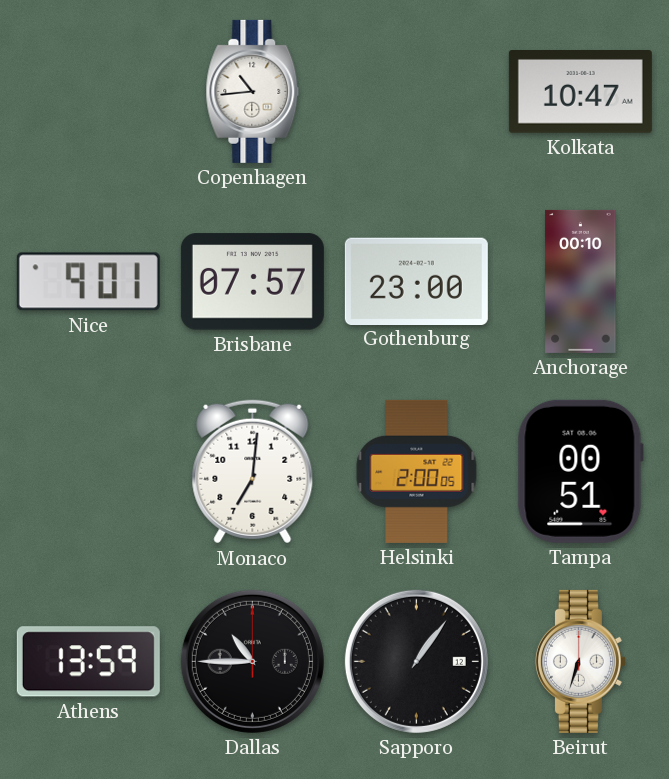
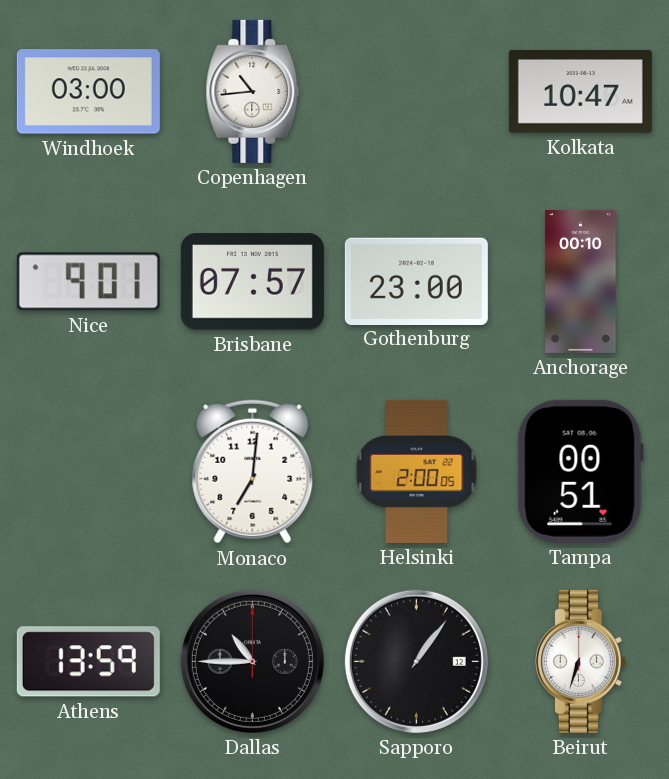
Windhoek: none -> 03:00
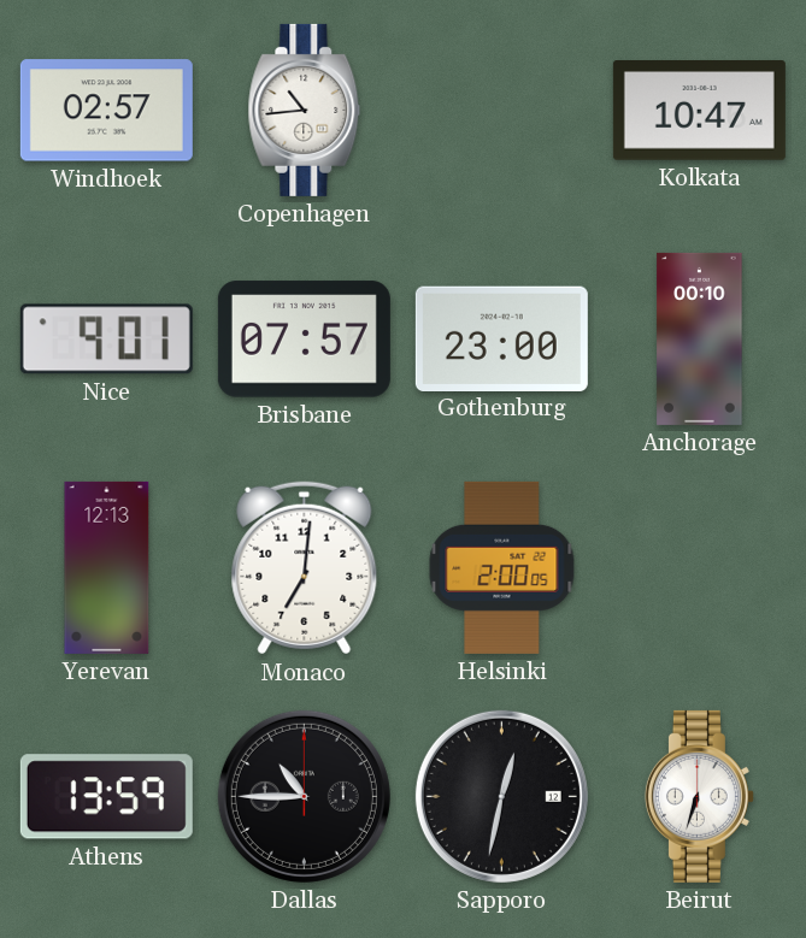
Windhoek: 03:00 -> 02:57
Yerevan: none -> 12:13
Tampa: 00:51 -> none
Sapporo: 1:06 -> 12:32
